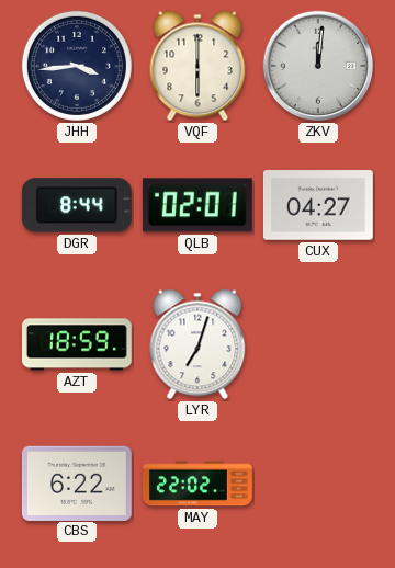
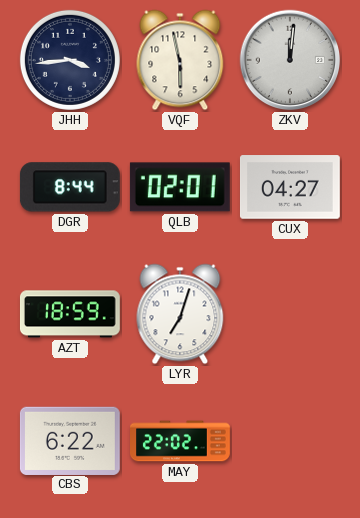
VQF: 6:00 -> 5:58
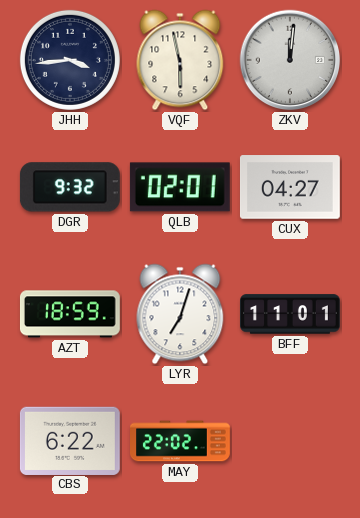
DGR: 8:44 -> 9:32
BFF: none -> 11:01
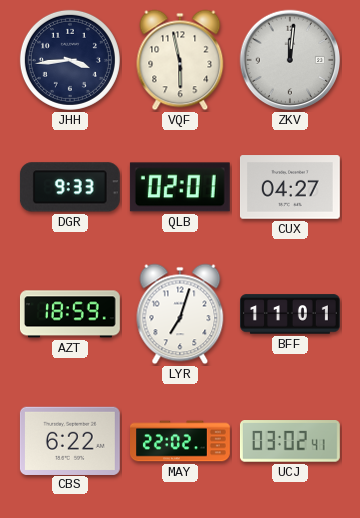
DGR: 9:32 -> 9:33
UCJ: none -> 03:02
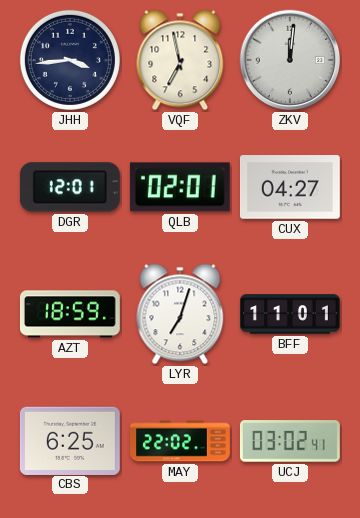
VQF: 5:58 -> 6:58
DGR: 9:33 -> 12:01
CBS: 6:22 -> 6:25
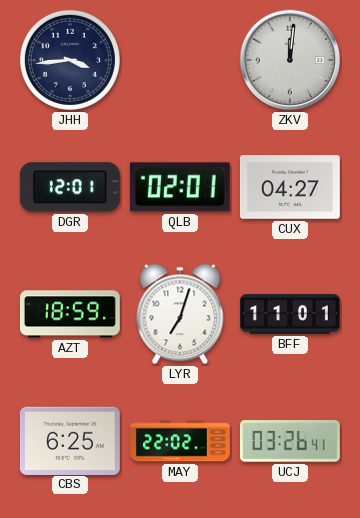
VQF: 6:58 -> none
UCJ: 03:02 -> 03:26
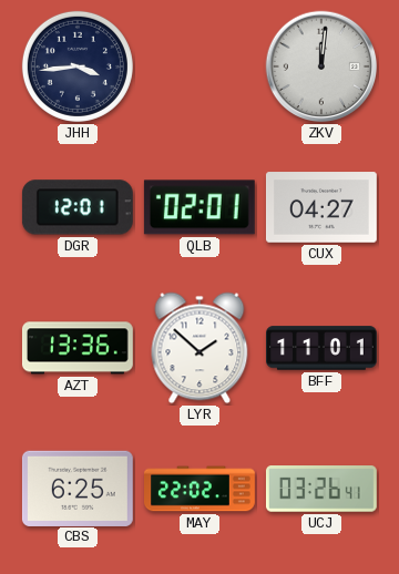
AZT: 18:59 -> 13:36
LYR: 7:03 -> 1:52
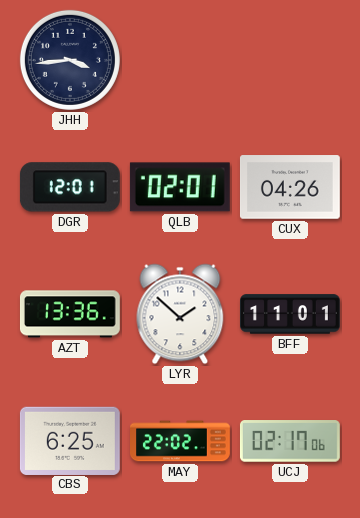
ZKV: 12:01 -> none
CUX: 04:27 -> 04:26
UCJ: 03:26 -> 02:17
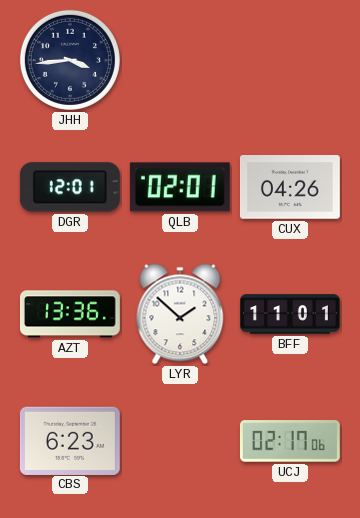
CBS: 6:25 -> 6:23
MAY: 22:02 -> none
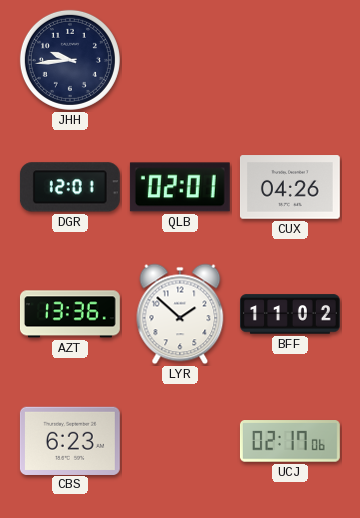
JHH: 3:44 -> 9:44
BFF: 11:01 -> 11:02
